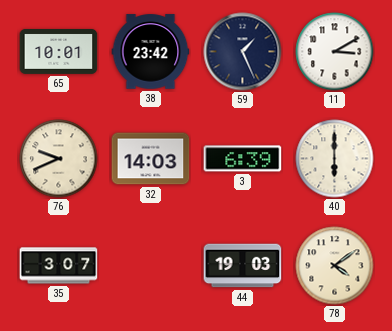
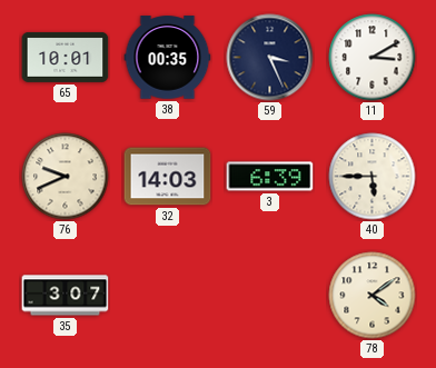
38: 23:42 -> 00:35
59: 1:26 -> 3:26
40: 6:00 -> 5:45
44: 19:03 -> none
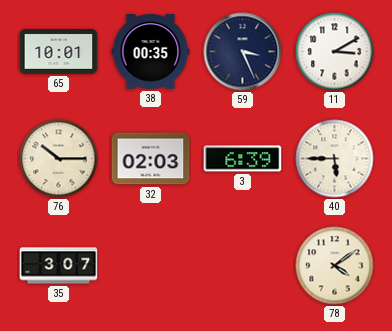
76: 9:41 -> 10:15
32: 14:03 -> 02:03
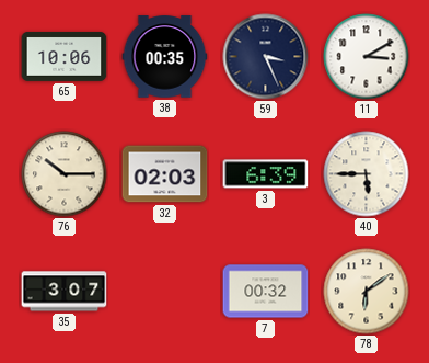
65: 10:01 -> 10:06
7: none -> 00:32
78: 4:09 -> 6:09
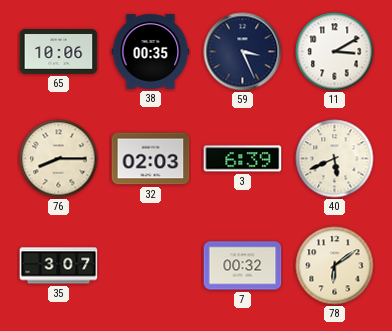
76: 10:15 -> 8:15
40: 5:45 -> 5:41
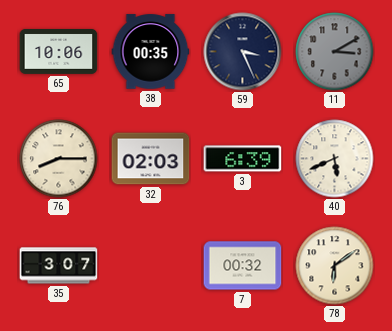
11 dial: white -> grey
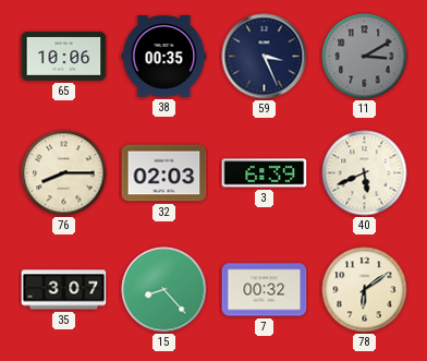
15: none -> 8:23
